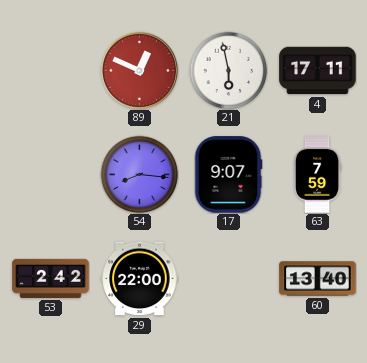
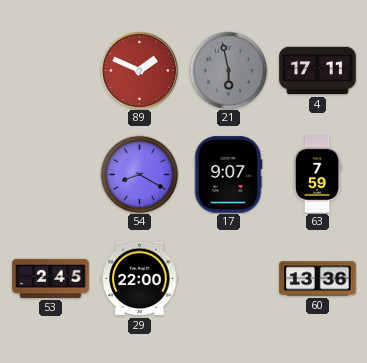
89: 12:49 -> 1:49
21 dial: white -> grey
54: 8:16 -> 8:20
53: 2:42 -> 2:45
60: 13:40 -> 13:36
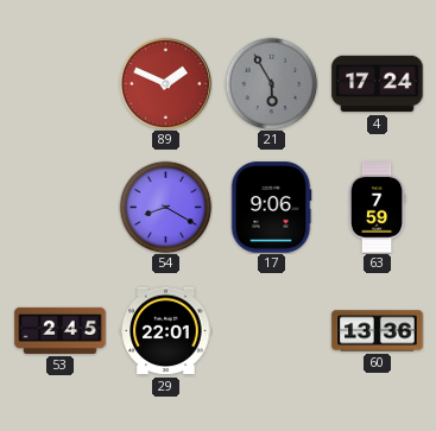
21: 5:58 -> 5:55
4: 17:11 -> 17:24
17: 9:07 -> 9:06
29: 22:00 -> 22:01
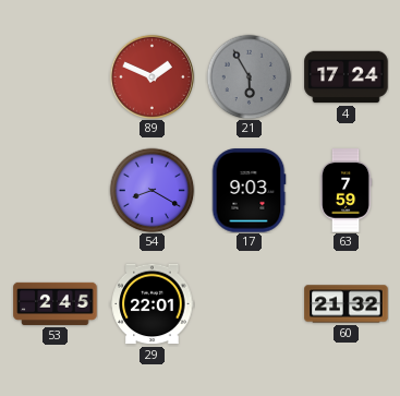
17: 9:06 -> 9:03
60: 13:36 -> 21:32
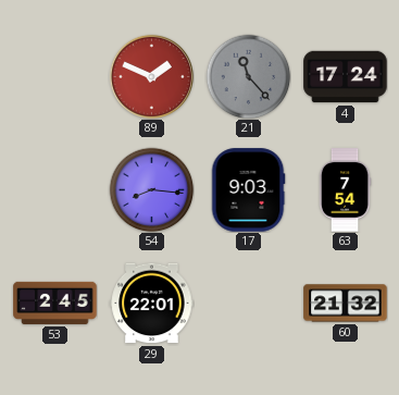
21: 5:55 -> 11:23
54: 8:20 -> 8:16
63: 7:59 -> 7:54
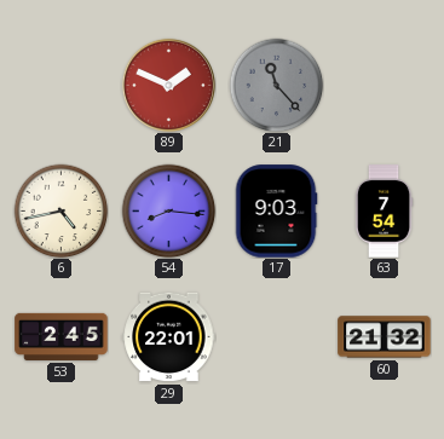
4: 17:24 -> none
6: none -> 4:43
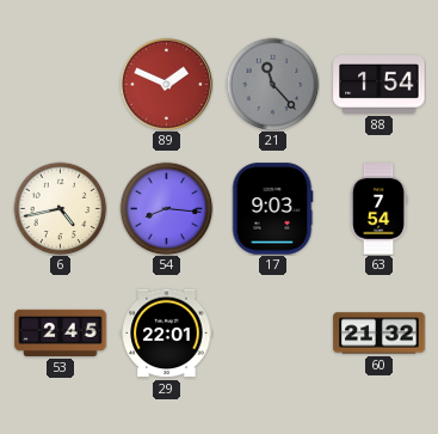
88: none -> 1:54
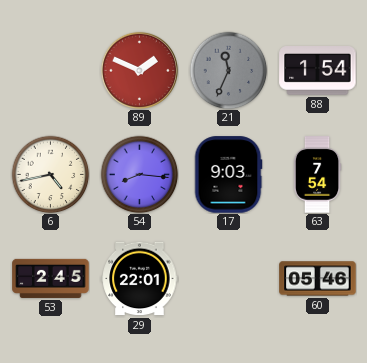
21: 11:23 -> 11:34
60: 21:32 -> 05:46
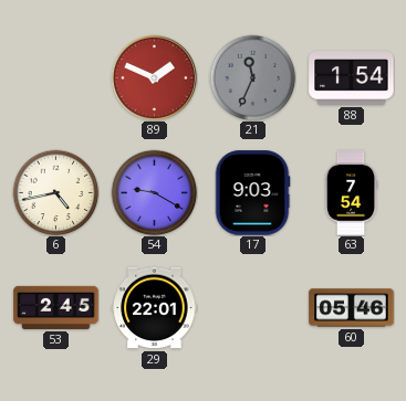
54: 8:16 -> 9:20
